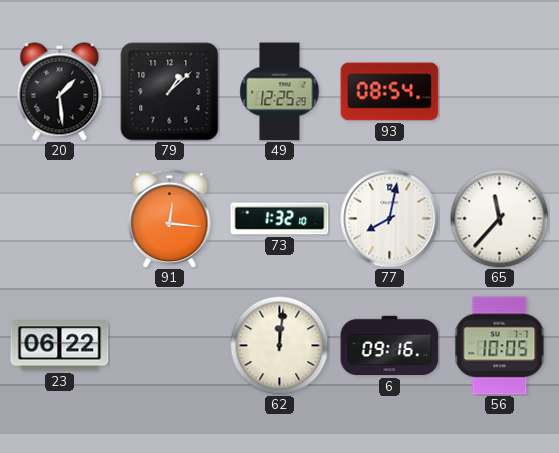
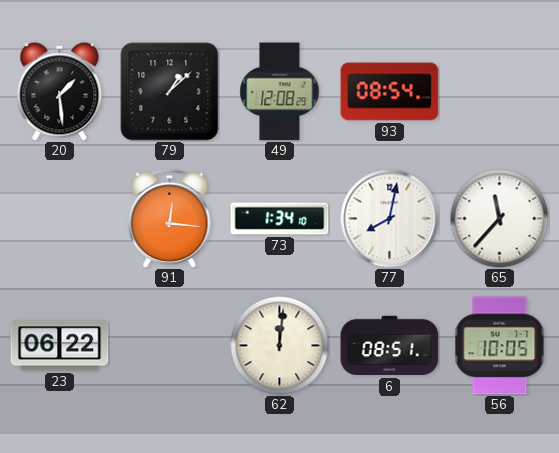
49: 12:25 -> 12:08
73: 1:32 -> 1:34
6: 09:16 -> 08:51
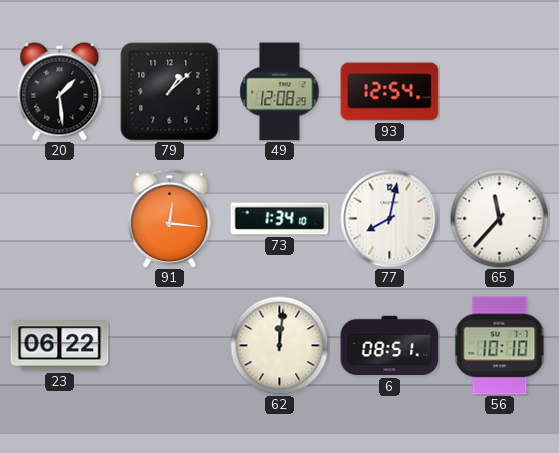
93: 08:54 -> 12:54
56: 10:05 -> 10:10
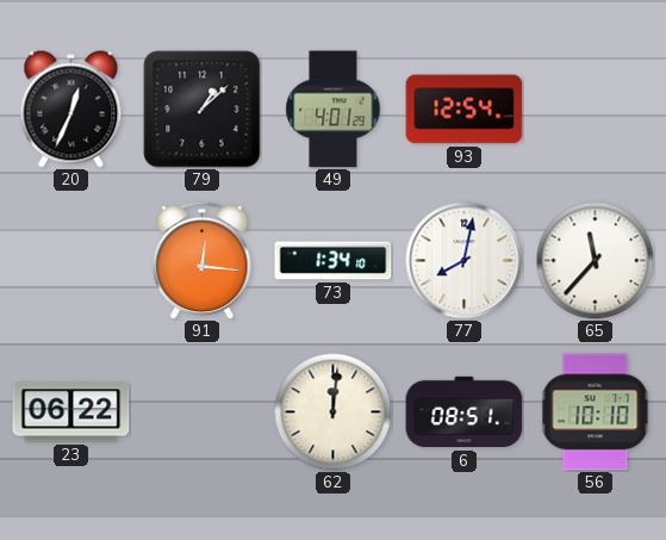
20: 1:29 -> 12:34
49: 12:08 -> 4:01
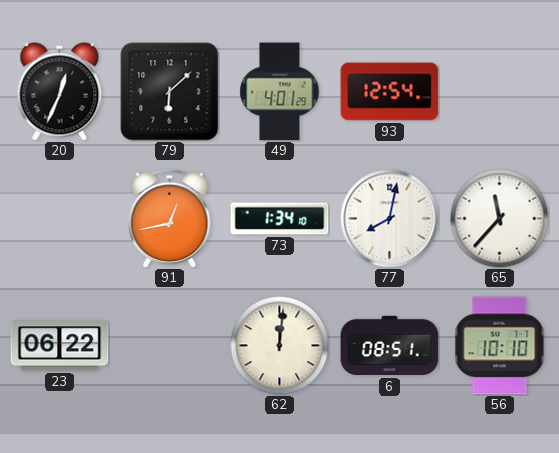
79: 1:08 -> 6:08
91: 12:16 -> 12:43
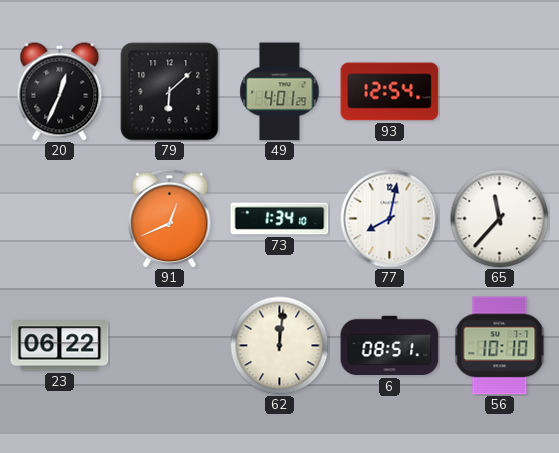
91: 12:43 -> 12:41
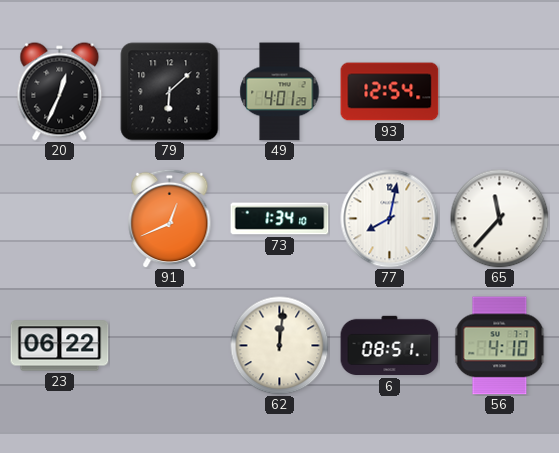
56: 10:10 -> 4:10
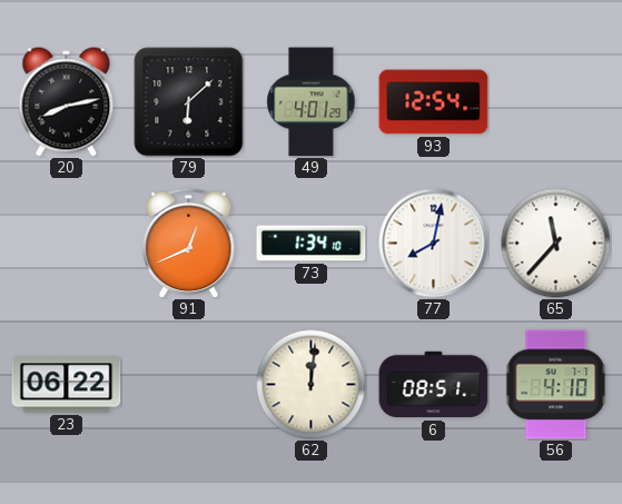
20: 12:34 -> 8:13
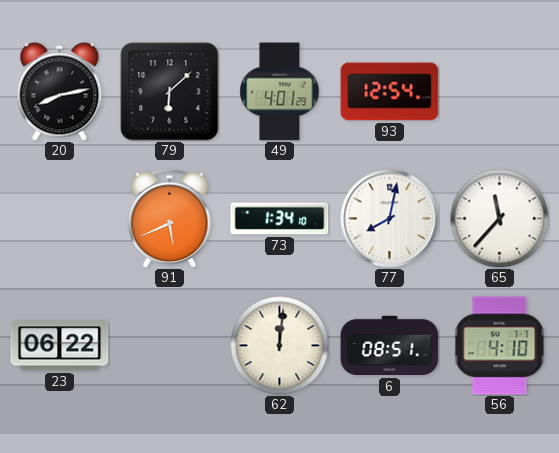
91: 12:41 -> 5:41
